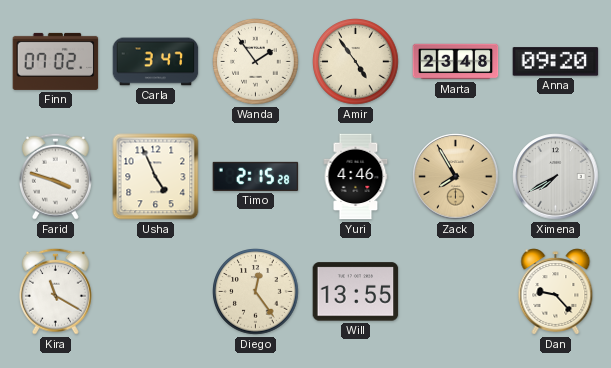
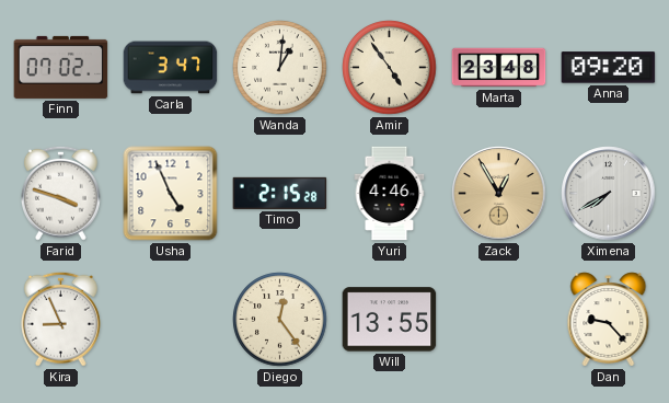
Wanda: 1:54 -> 1:01
Zack: 7:55 -> 12:55
Kira: 11:20 -> 8:56
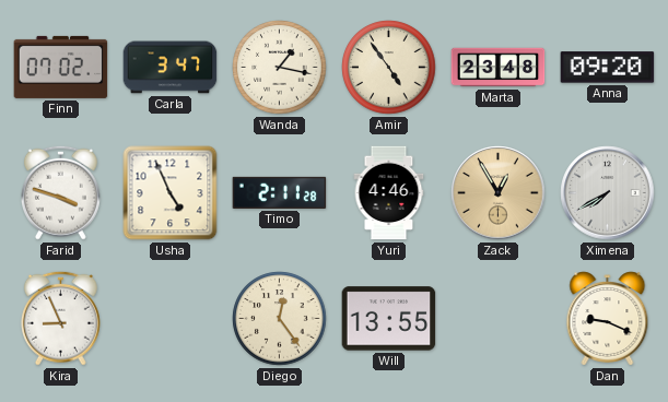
Wanda: 1:01 -> 1:17
Timo: 2:15 -> 2:11
Dan: 9:23 -> 9:19
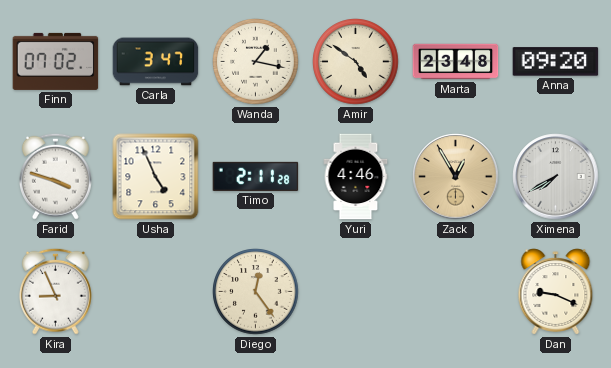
Amir: 4:54 -> 4:51
Will: 13:55 -> none
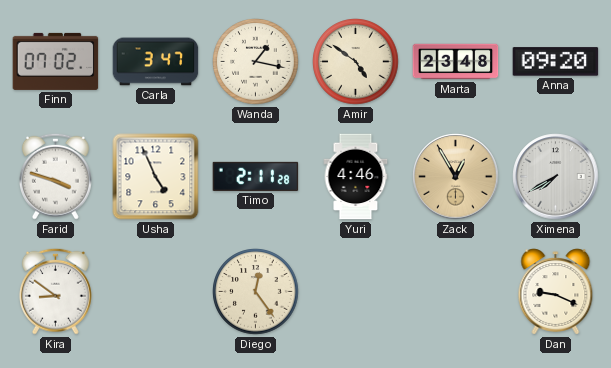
Kira: 8:56 -> 8:51
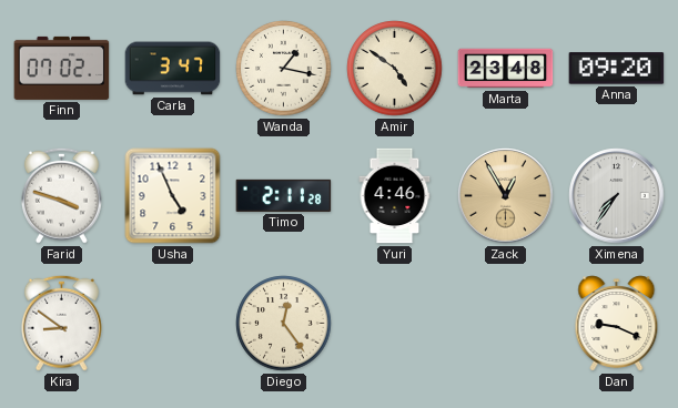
Ximena: 7:40 -> 7:36
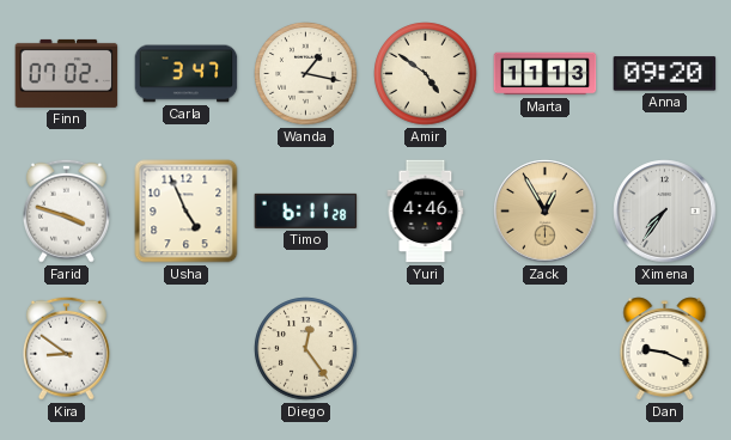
Marta: 23:48 -> 11:13
Timo: 2:11 -> 6:11
